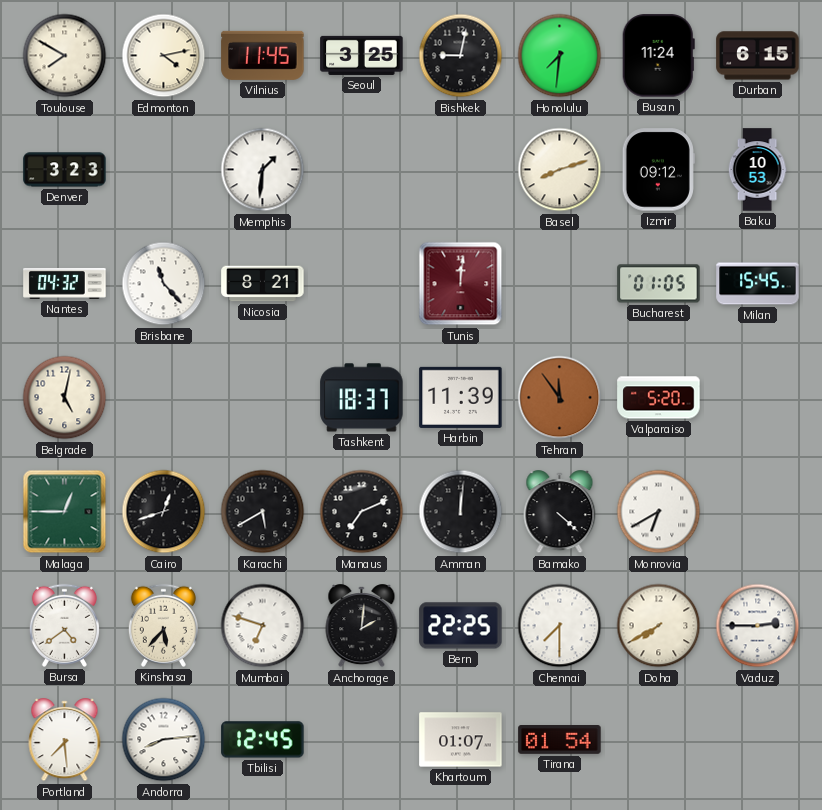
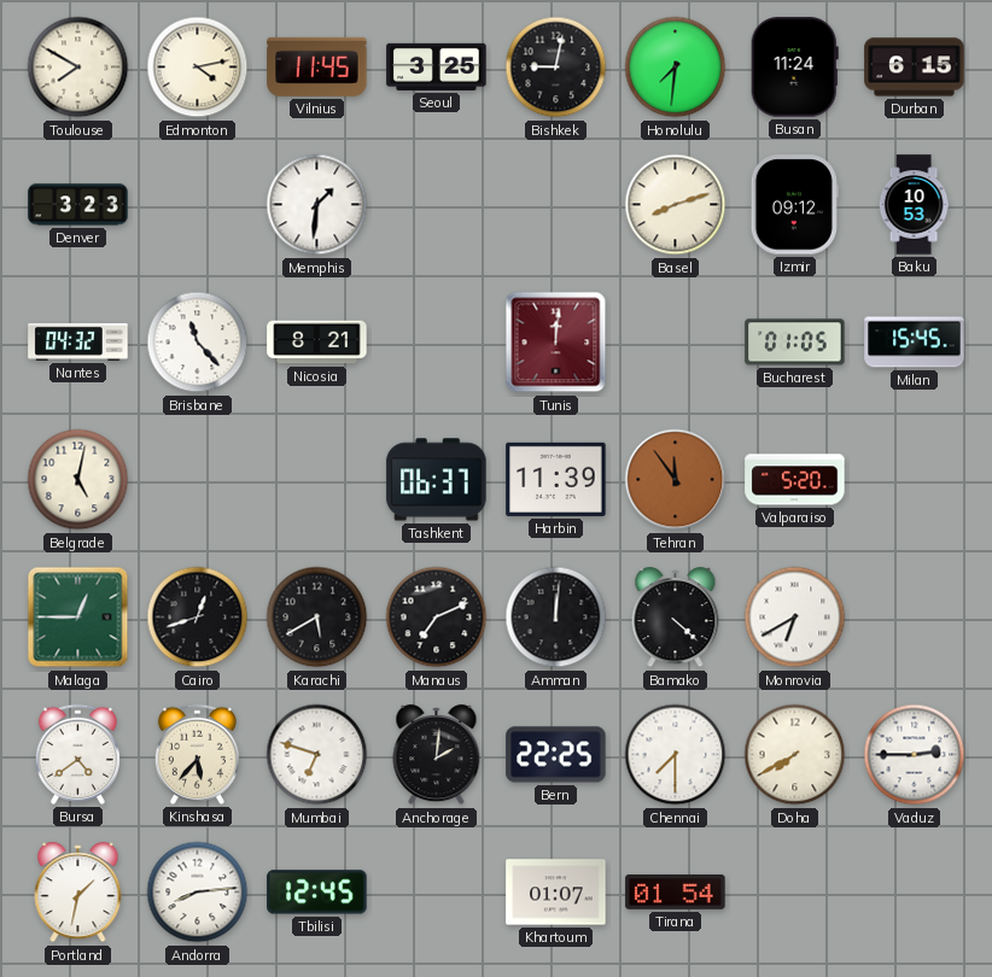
Tashkent: 18:37 -> 06:37
Portland: 7:29 -> 1:32
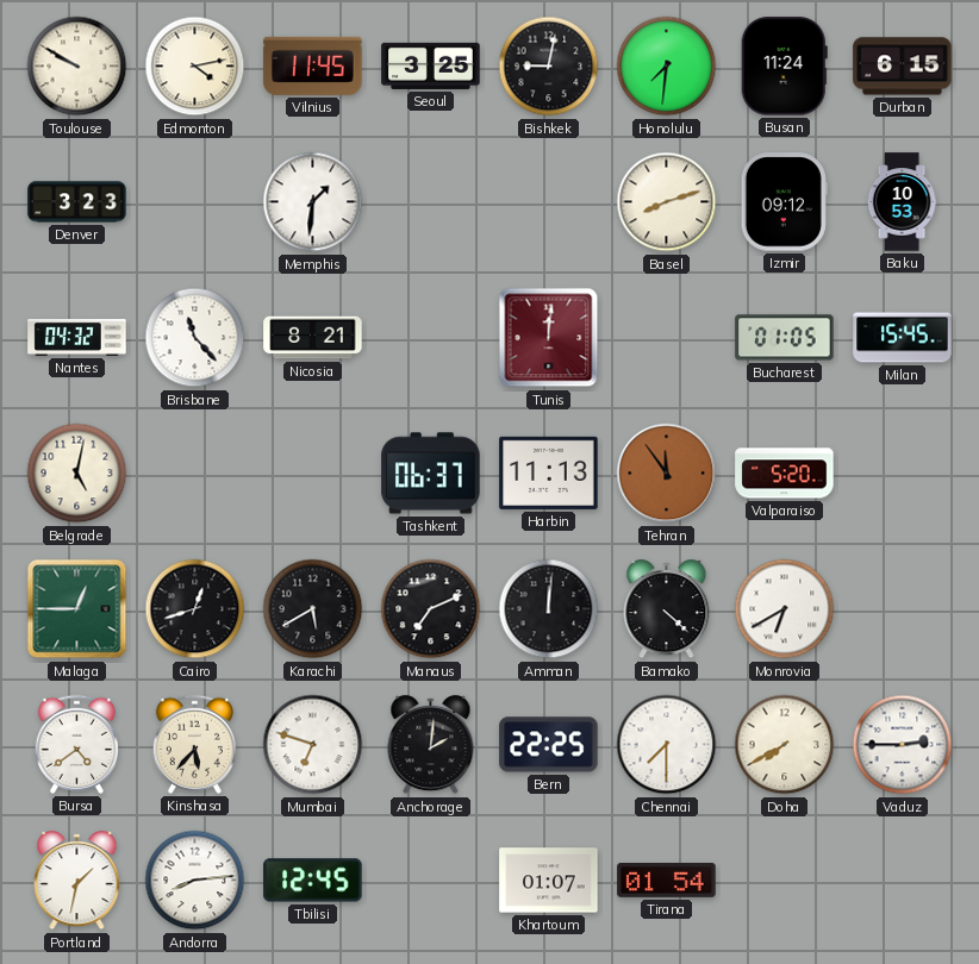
Toulouse: 7:50 -> 9:50
Harbin: 11:39 -> 11:13
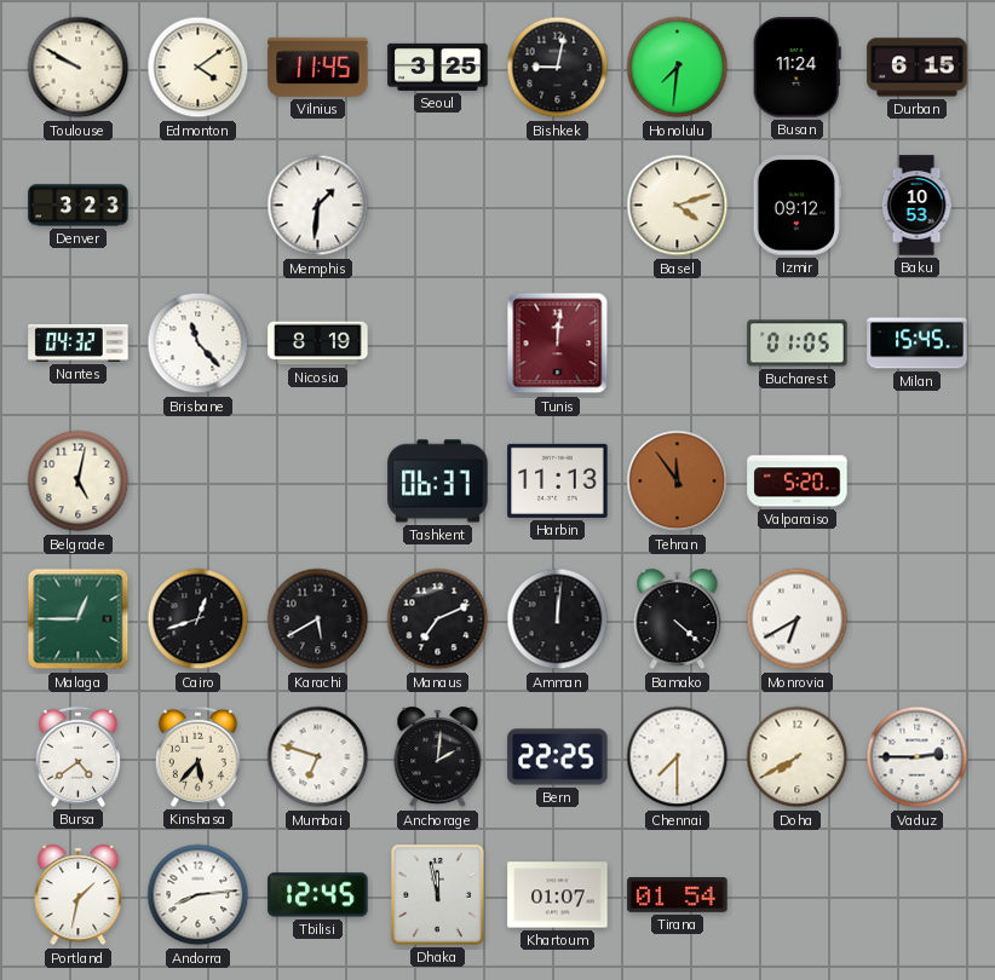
Edmonton: 4:13 -> 4:09
Basel: 8:12 -> 4:12
Nicosia: 8:21 -> 8:19
Dhaka: none -> 11:58
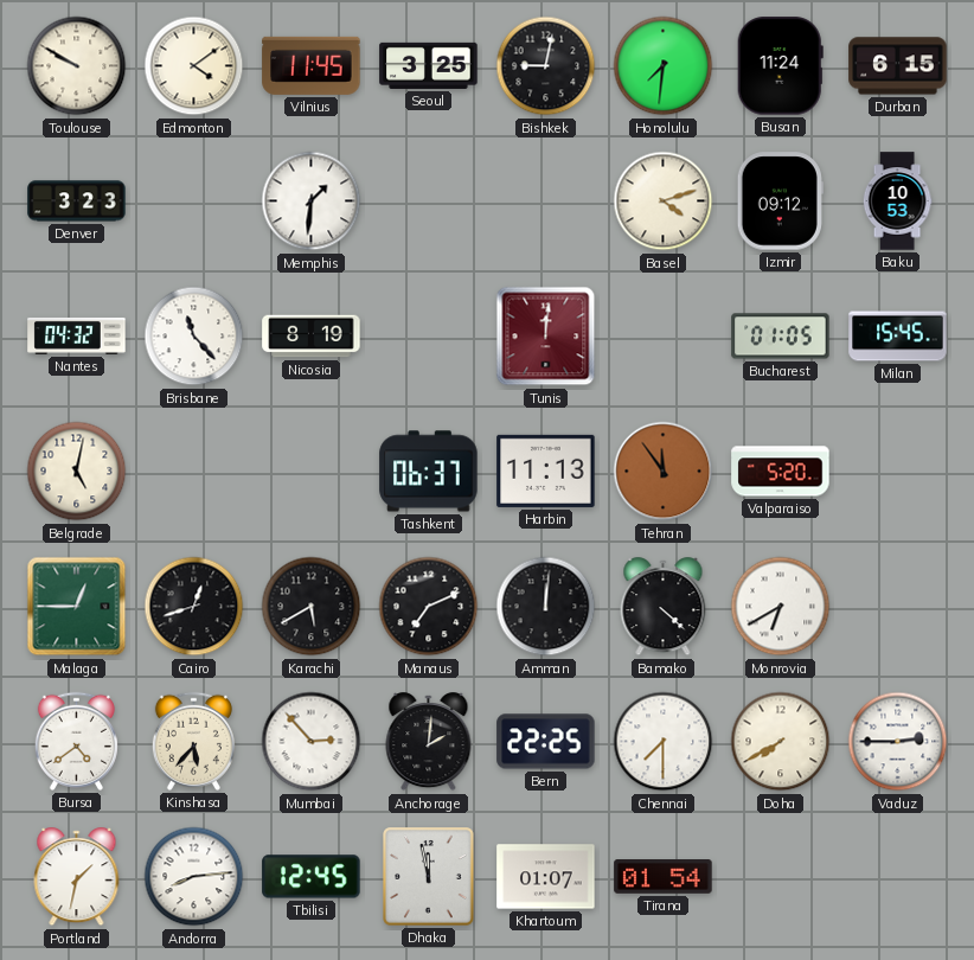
Mumbai: 6:48 -> 2:53
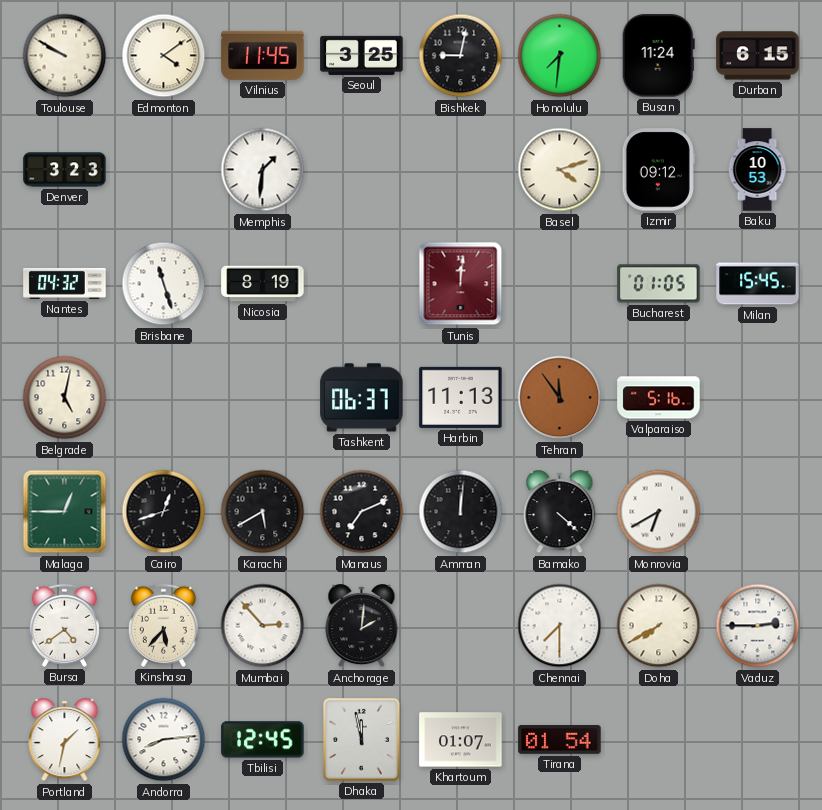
Brisbane: 11:23 -> 11:27
Valparaiso: 5:20 -> 5:16
Bern: 22:25 -> none
